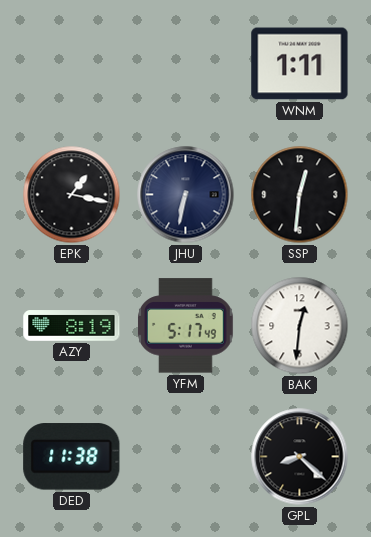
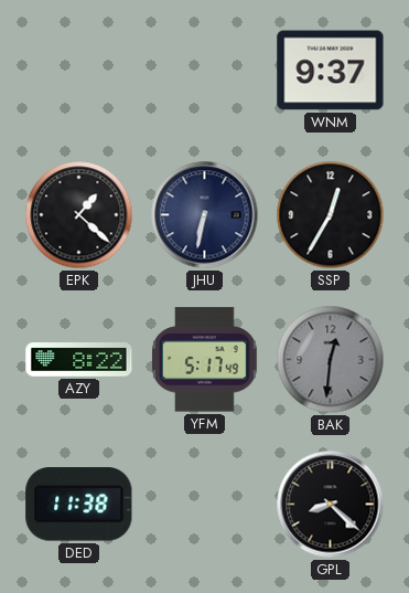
WNM: 1:11 -> 9:37
EPK: 1:17 -> 1:22
SSP: 12:31 -> 12:35
AZY: 8:19 -> 8:22
BAK dial: white -> grey
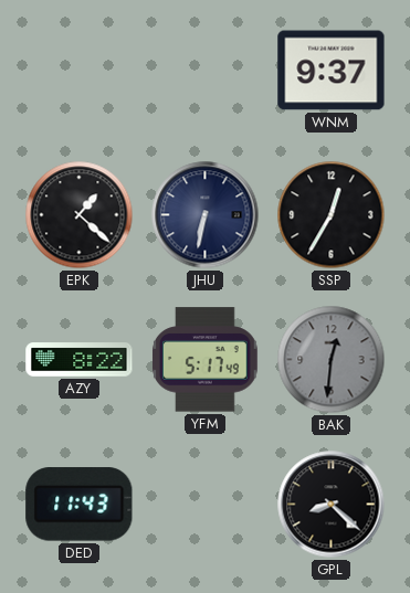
DED: 11:38 -> 11:43
